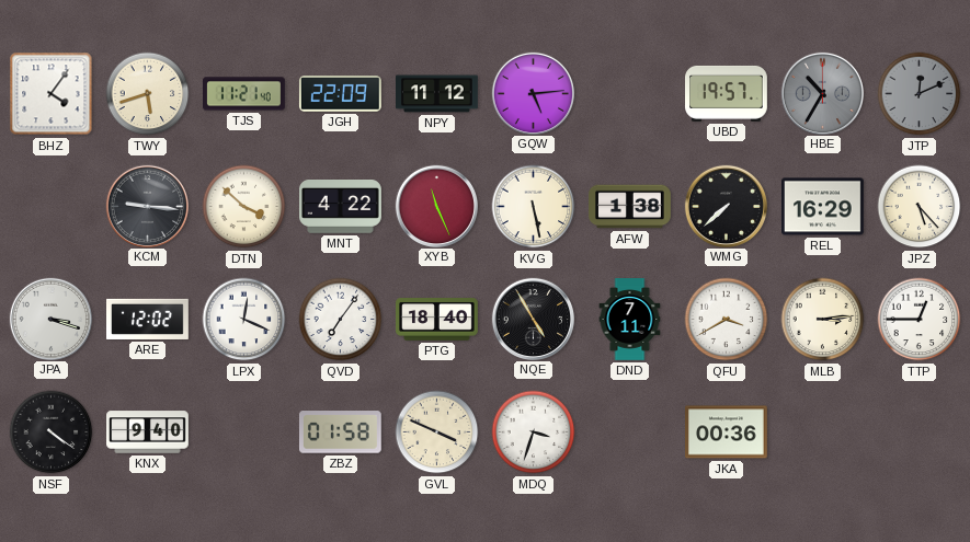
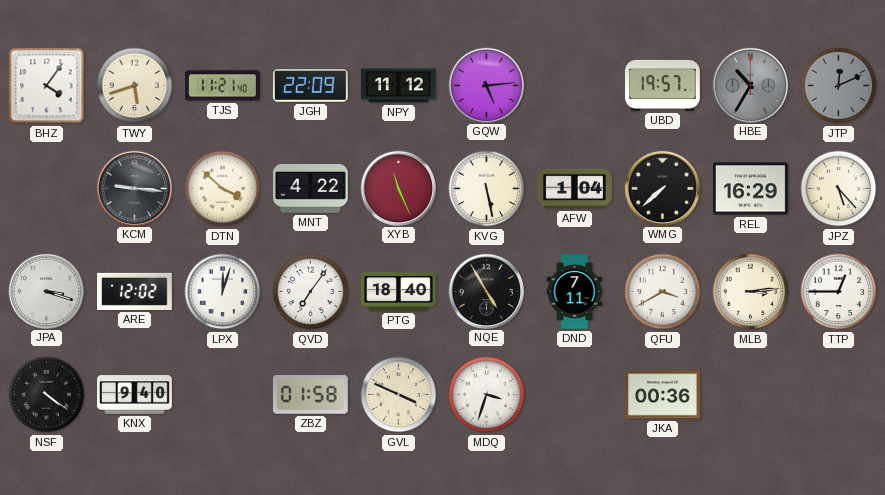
AFW: 1:38 -> 1:04
LPX: 12:19 -> 12:03
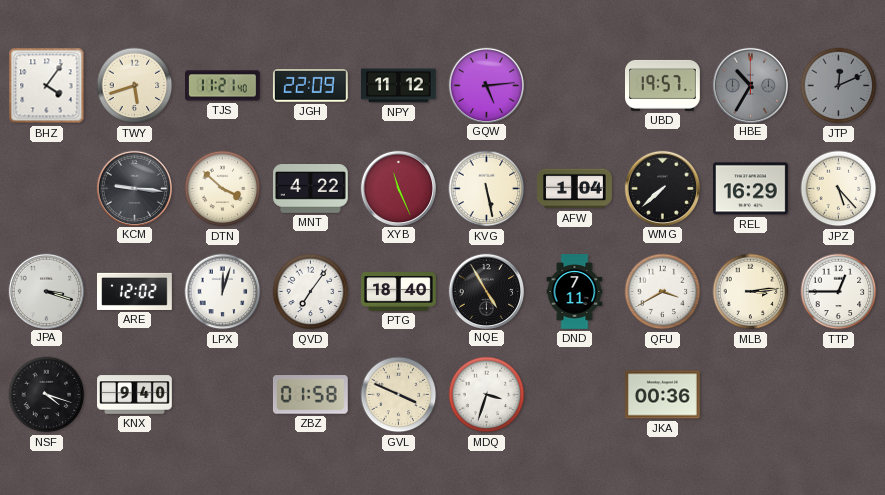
NSF: 4:21 -> 4:18
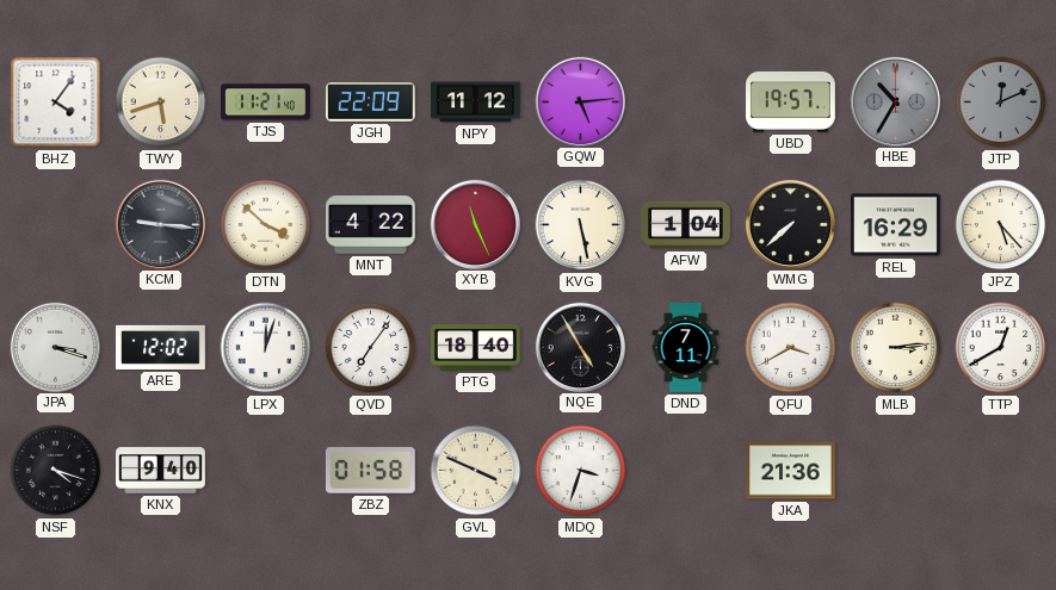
TTP: 12:45 -> 12:40
JKA: 00:36 -> 21:36
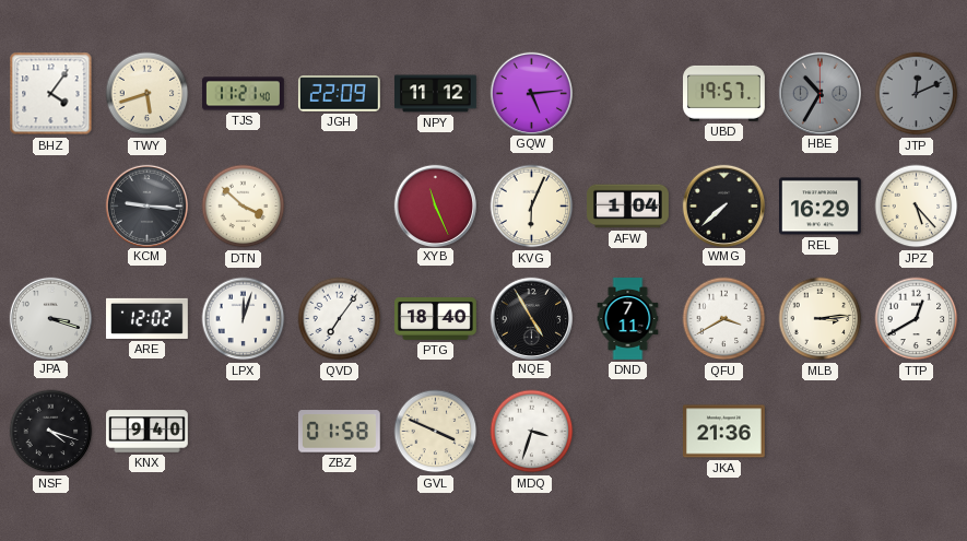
MNT: 4:22 -> none
KVG: 5:28 -> 6:04
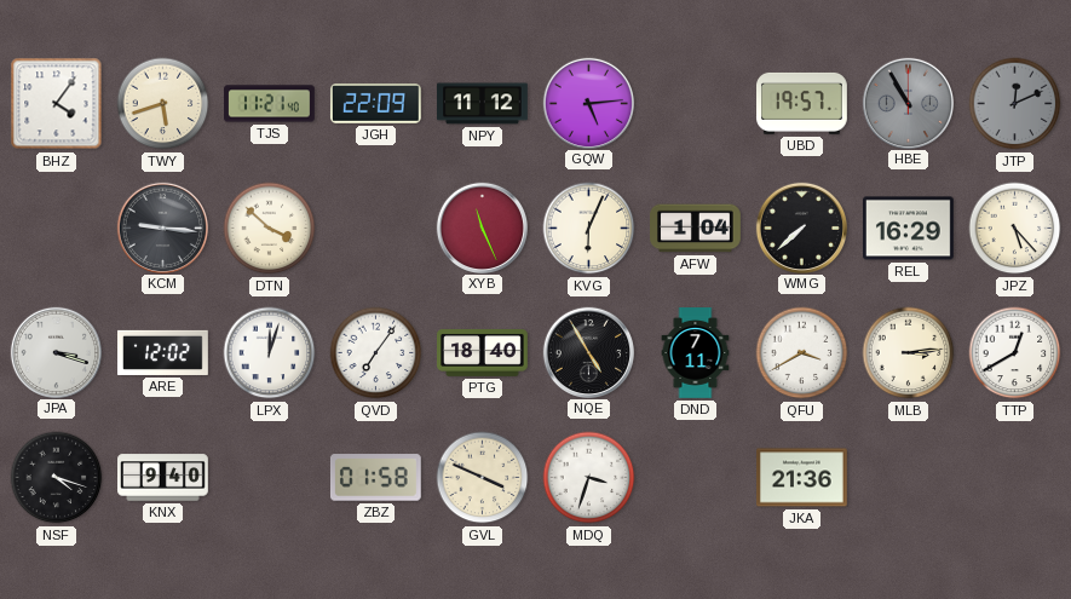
HBE: 10:35 -> 10:55
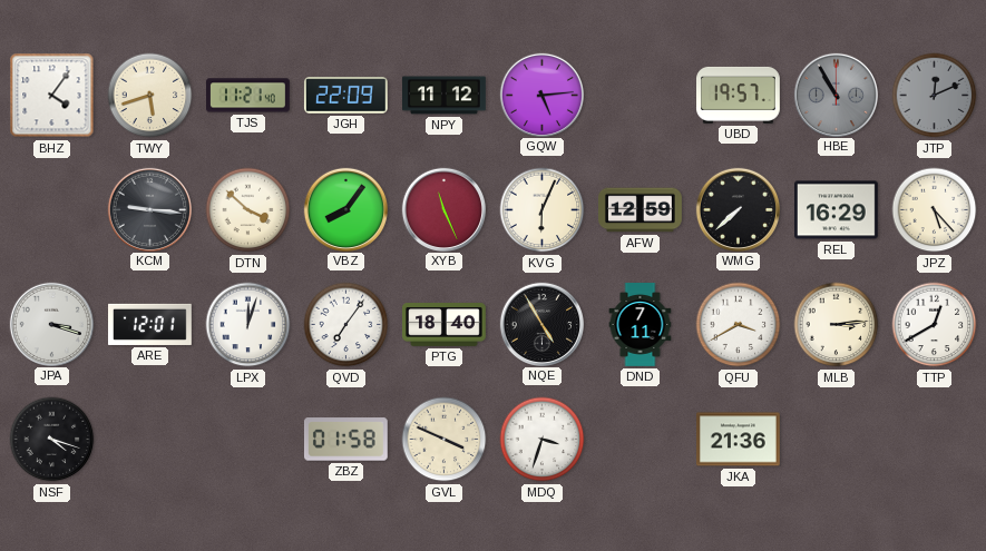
VBZ: none -> 8:06
AFW: 1:04 -> 12:59
ARE: 12:02 -> 12:01
KNX: 9:40 -> none
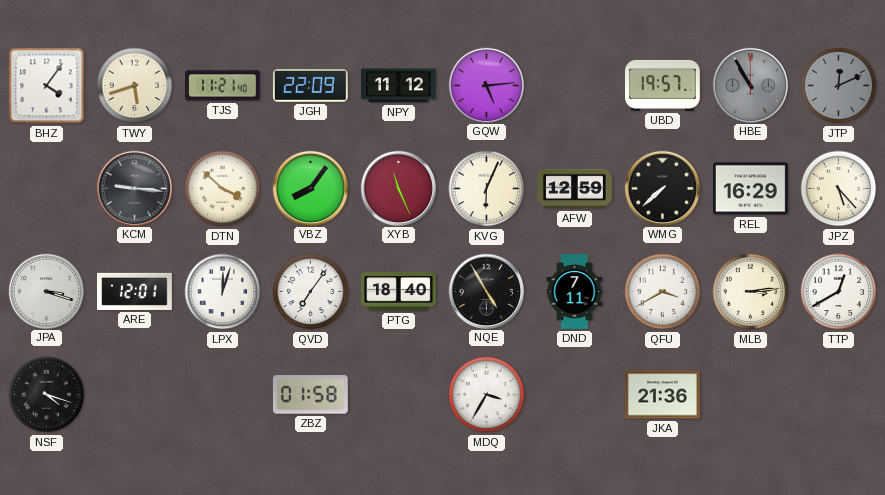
GVL: 3:49 -> none
MDQ: 3:33 -> 3:35
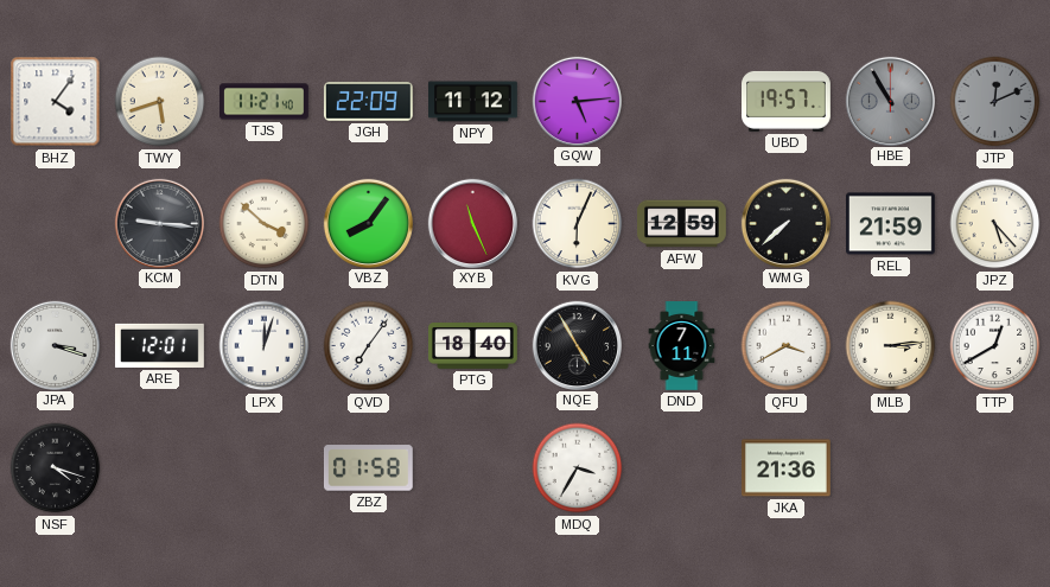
REL: 16:29 -> 21:59
